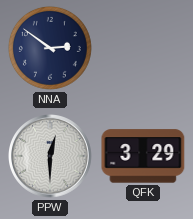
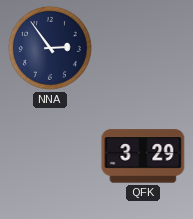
NNA: 2:51 -> 2:54
PPW: 12:30 -> none
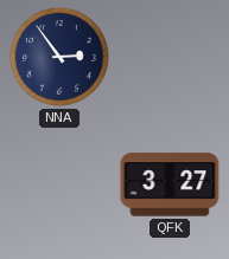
QFK: 3:29 -> 3:27
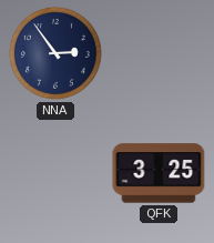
QFK: 3:27 -> 3:25
